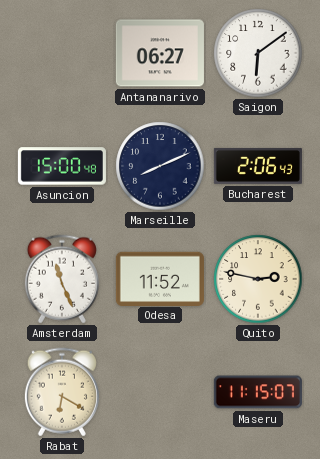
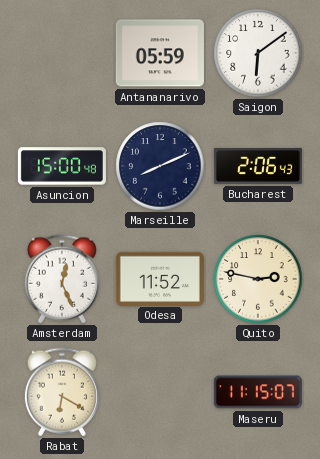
Antananarivo: 06:27 -> 05:59
Amsterdam: 11:26 -> 12:26
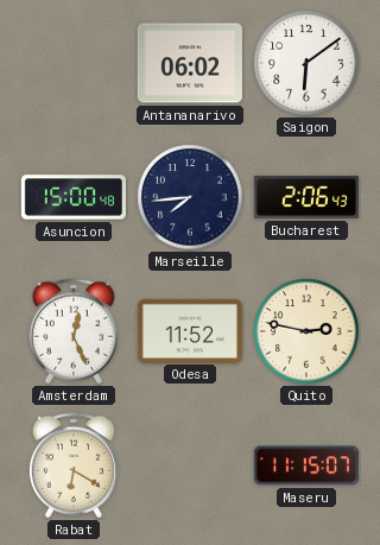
Antananarivo: 05:59 -> 06:02
Marseille: 8:11 -> 7:44
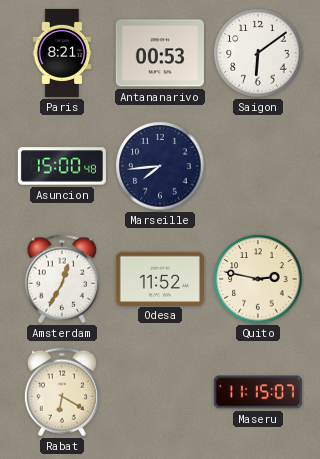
Paris: none -> 8:21
Antananarivo: 06:02 -> 00:53
Bucharest: 2:06 -> none
Amsterdam: 12:26 -> 12:35
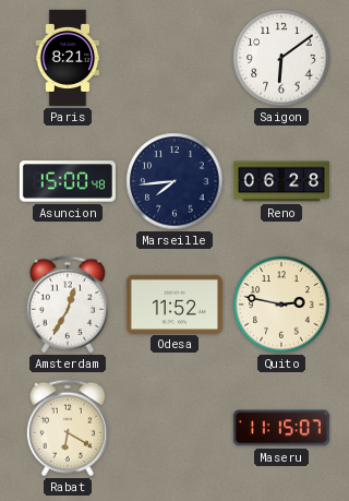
Antananarivo: 00:53 -> none
Reno: none -> 06:28
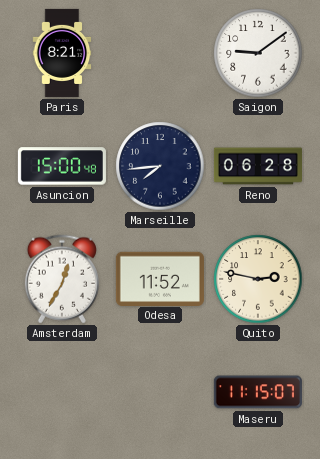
Saigon: 6:09 -> 9:09
Rabat: 6:20 -> none
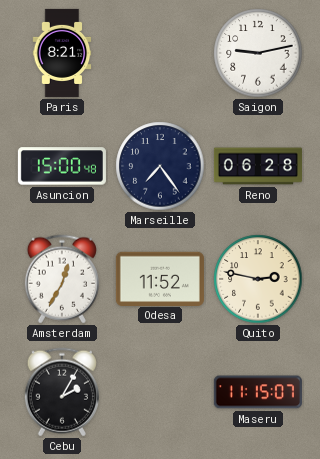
Saigon: 9:09 -> 9:13
Marseille: 7:44 -> 7:24
Cebu: none -> 2:05
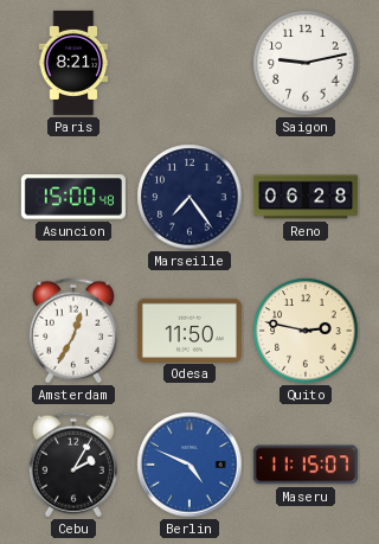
Odesa: 11:52 -> 11:50
Berlin: none -> 4:49
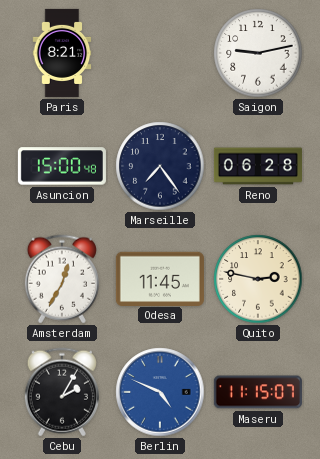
Odesa: 11:50 -> 11:45
